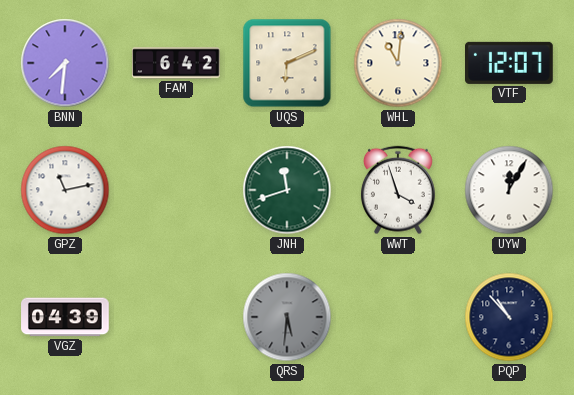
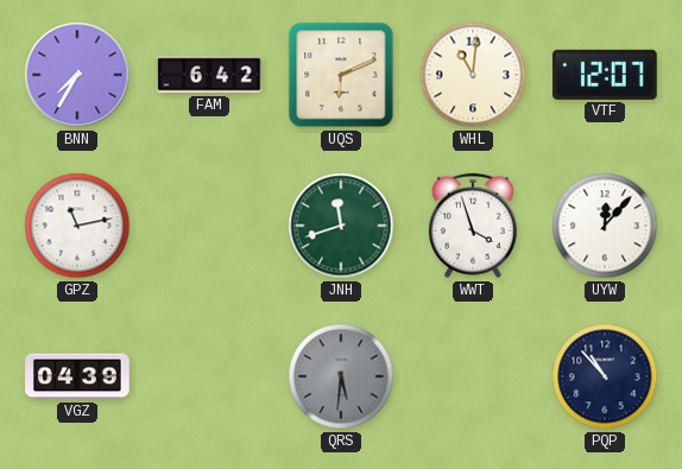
BNN: 7:31 -> 7:35
UYW: 12:05 -> 12:07
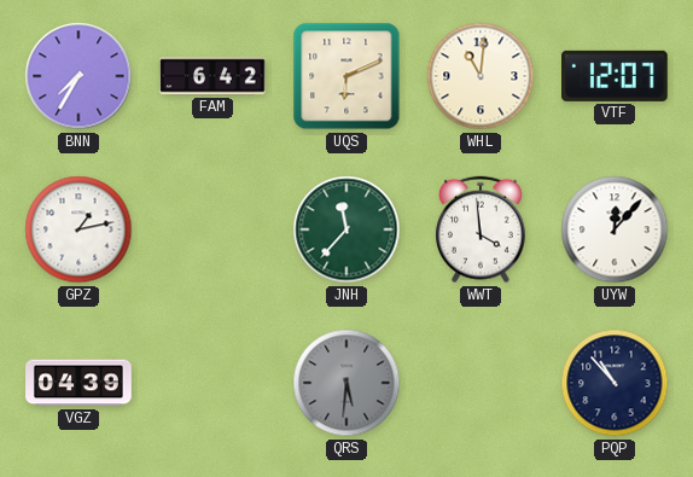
GPZ: 11:13 -> 1:13
JNH: 11:42 -> 11:37
WWT: 3:57 -> 3:59
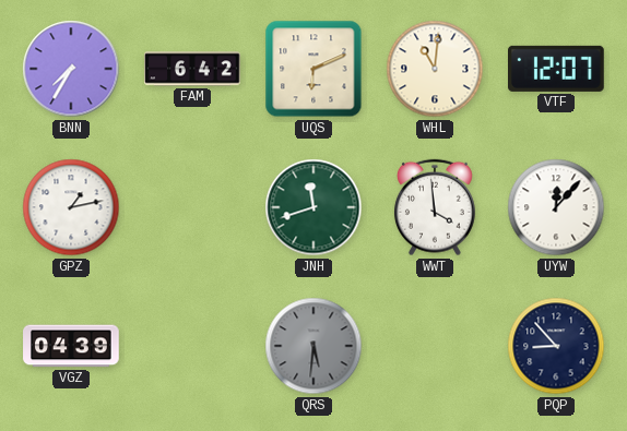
JNH: 11:37 -> 11:42
PQP: 10:53 -> 8:53
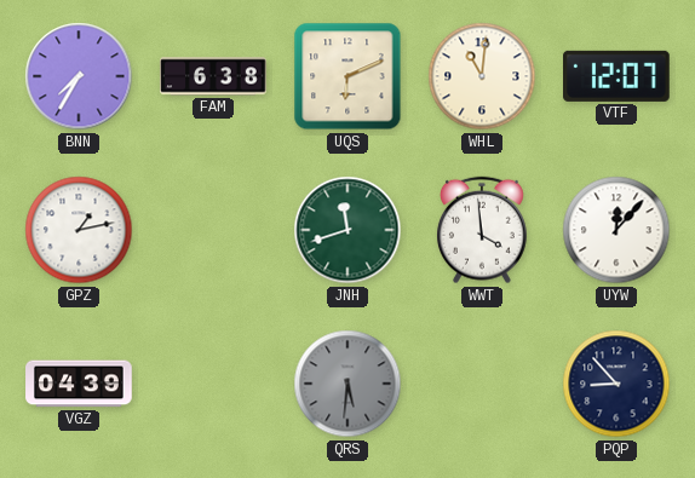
FAM: 6:42 -> 6:38
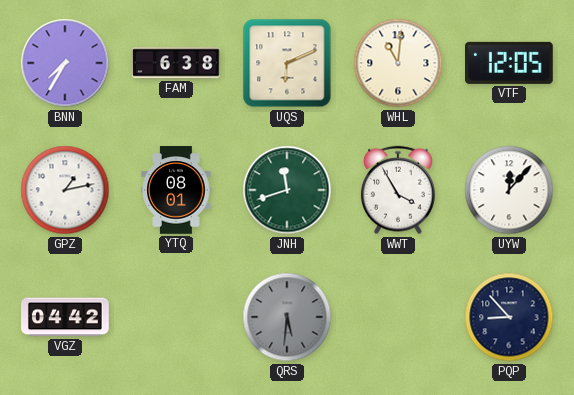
VTF: 12:07 -> 12:05
YTQ: none -> 08:01
WWT: 3:59 -> 3:55
VGZ: 04:39 -> 04:42
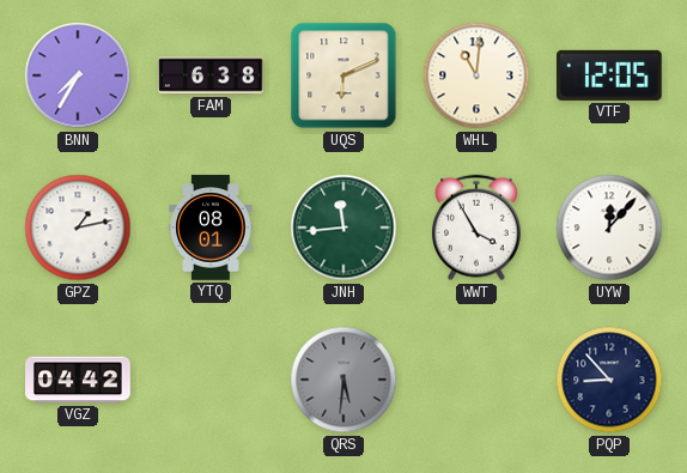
JNH: 11:42 -> 11:44
